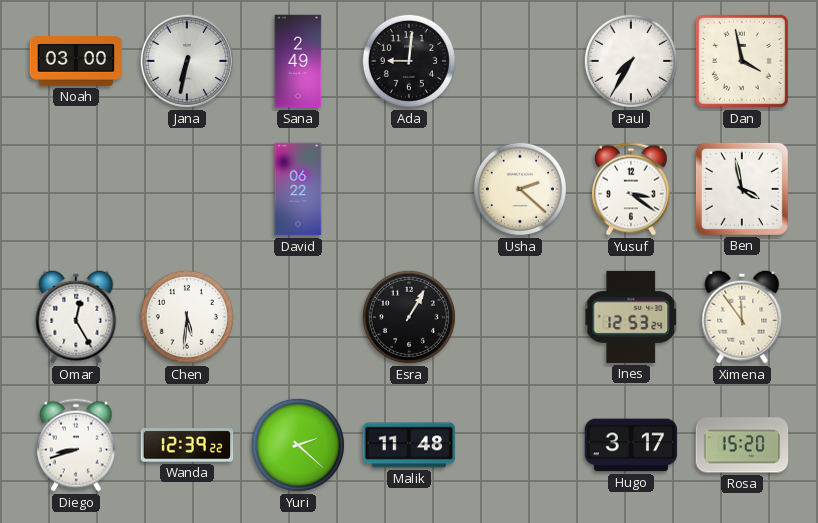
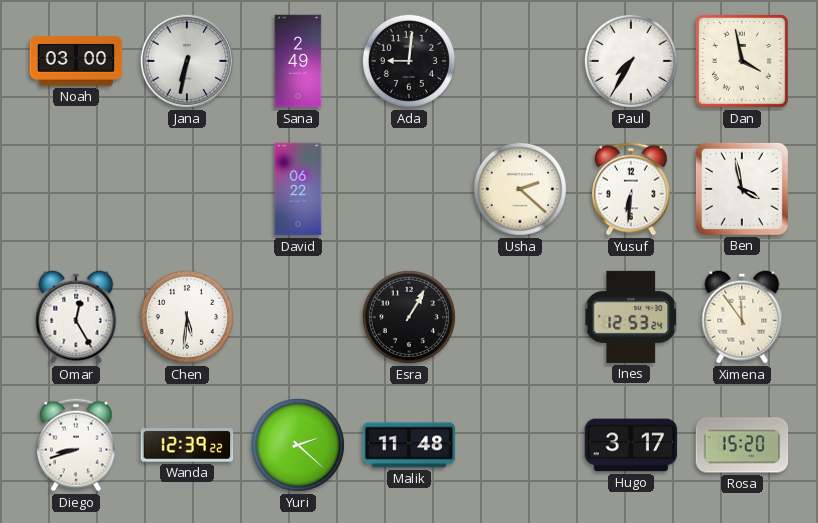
Yusuf: 3:21 -> 6:31
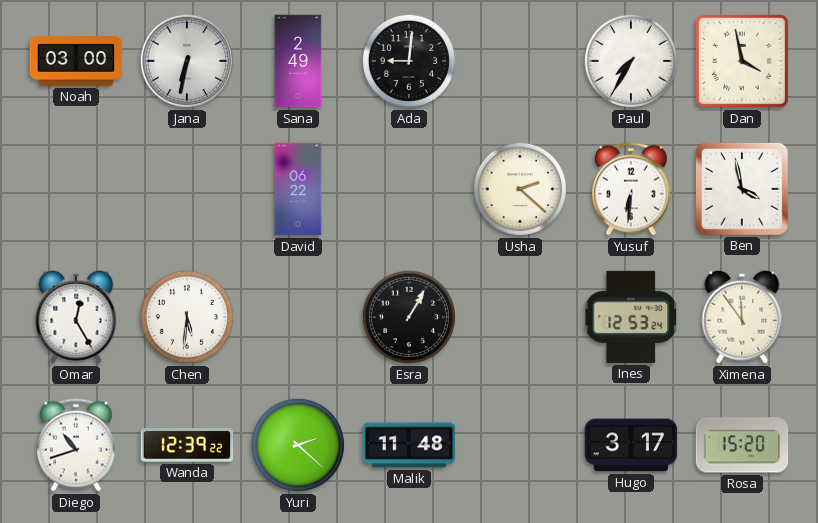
Diego: 8:42 -> 10:42
